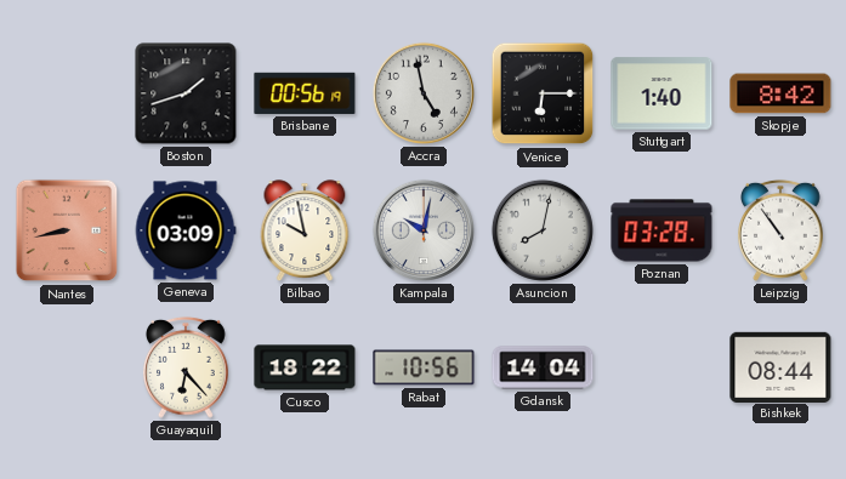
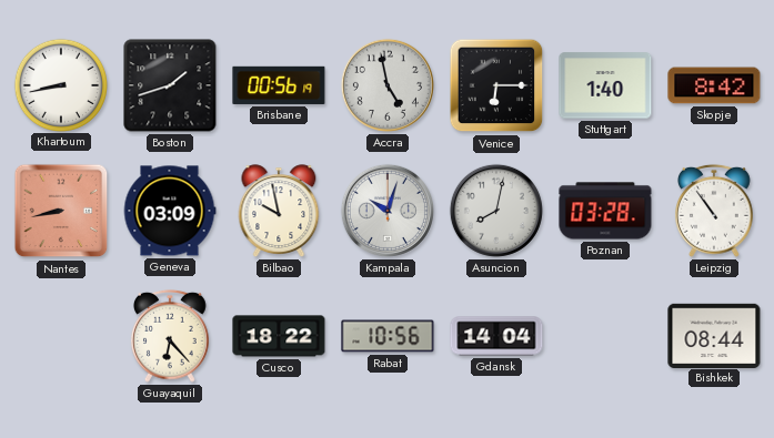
Khartoum: none -> 8:43
Kampala: 10:02 -> 10:03
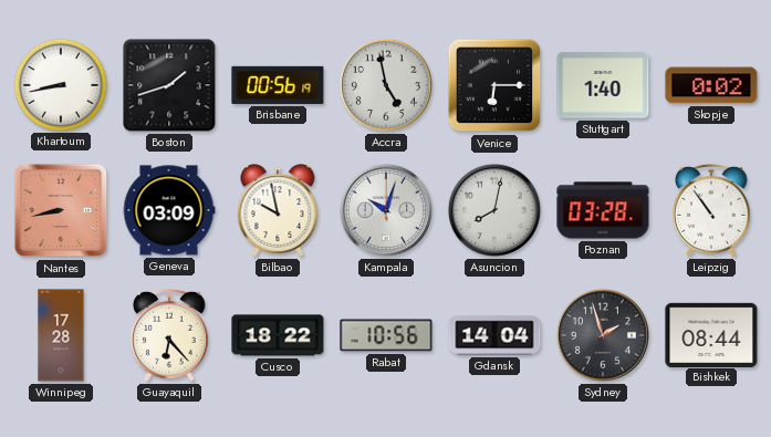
Skopje: 8:42 -> 0:02
Winnipeg: none -> 17:28
Sydney: none -> 1:57
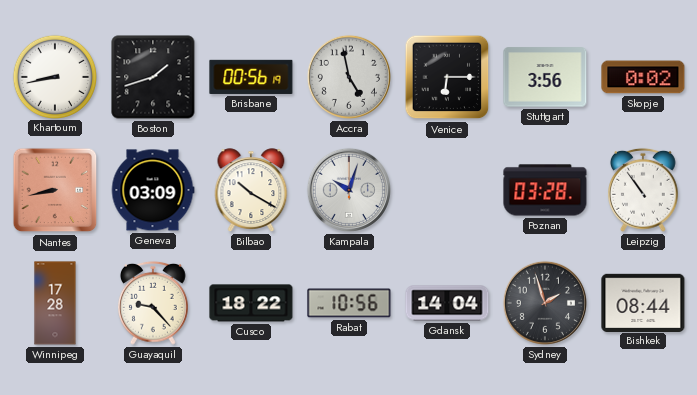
Stuttgart: 1:40 -> 3:56
Bilbao: 9:58 -> 10:20
Asuncion: 8:02 -> none
Guayaquil: 6:23 -> 9:23
